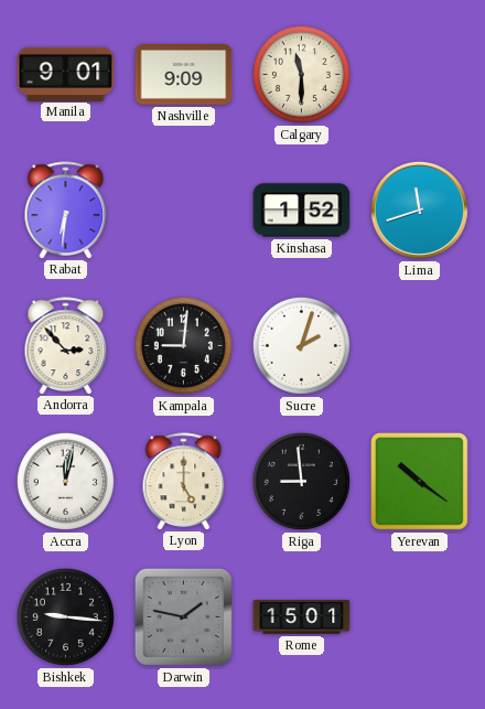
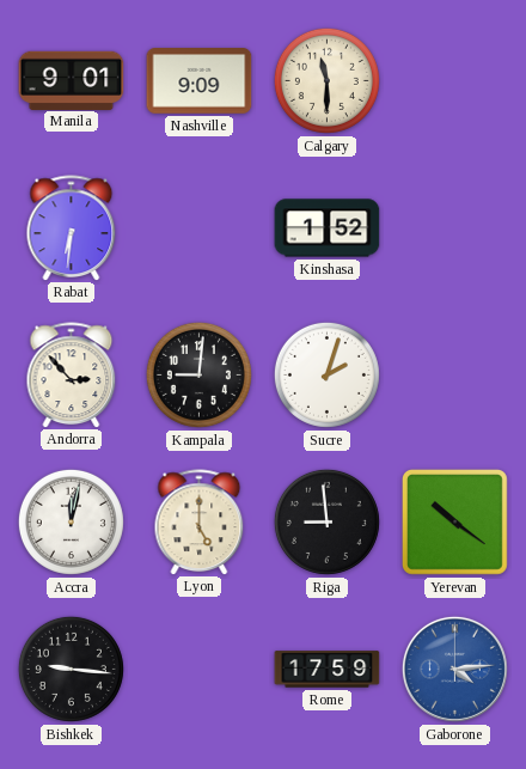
Lima: 11:42 -> none
Darwin: 1:47 -> none
Rome: 15:01 -> 17:59
Gaborone: none -> 4:14
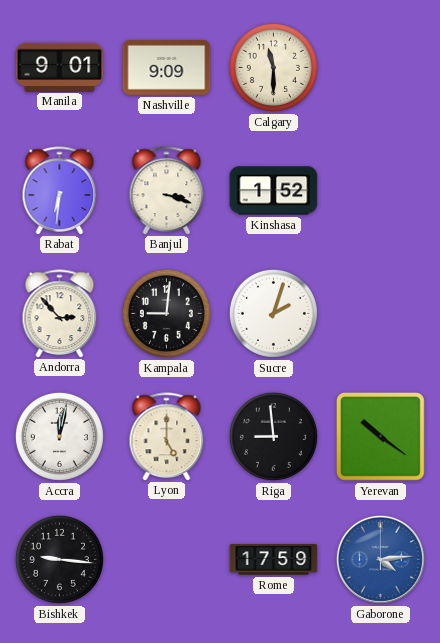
Banjul: none -> 3:18
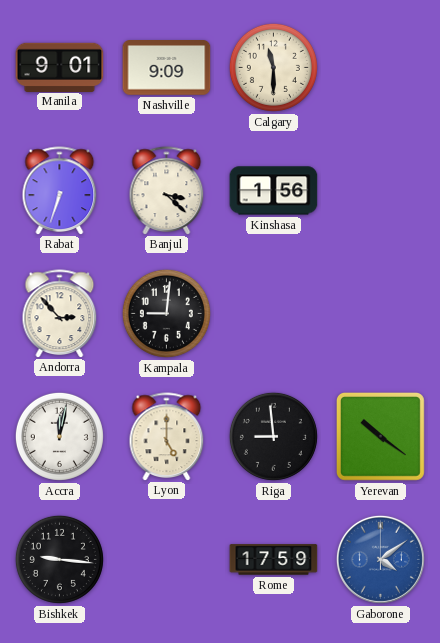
Rabat: 6:31 -> 6:33
Banjul: 3:18 -> 3:22
Kinshasa: 1:52 -> 1:56
Sucre: 2:03 -> none
Gaborone: 4:14 -> 4:09
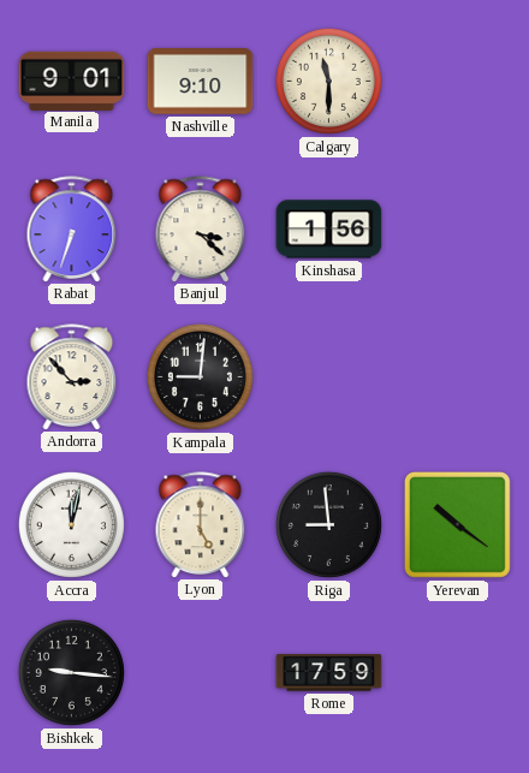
Nashville: 9:09 -> 9:10
Gaborone: 4:09 -> none
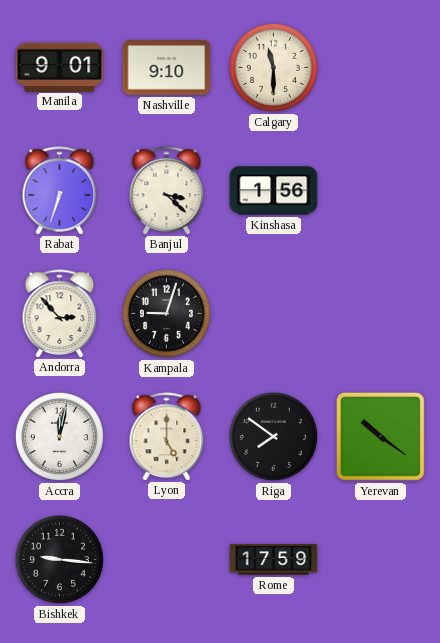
Kampala: 9:01 -> 9:03
Riga: 8:59 -> 7:51
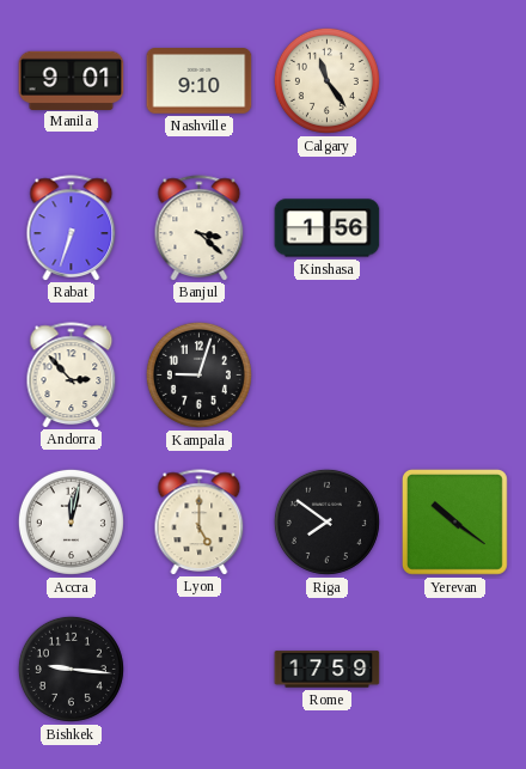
Calgary: 11:30 -> 11:24
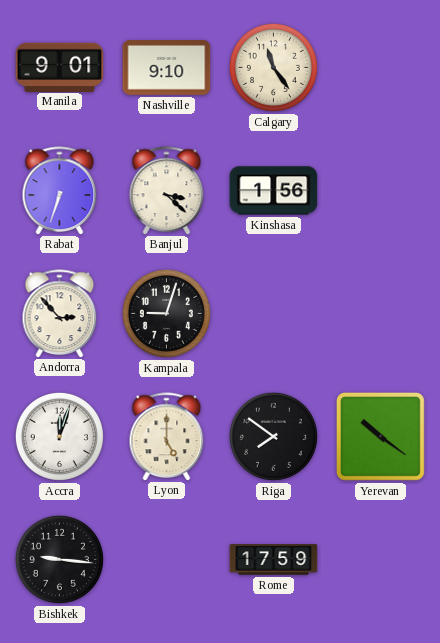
Accra: 12:02 -> 12:03
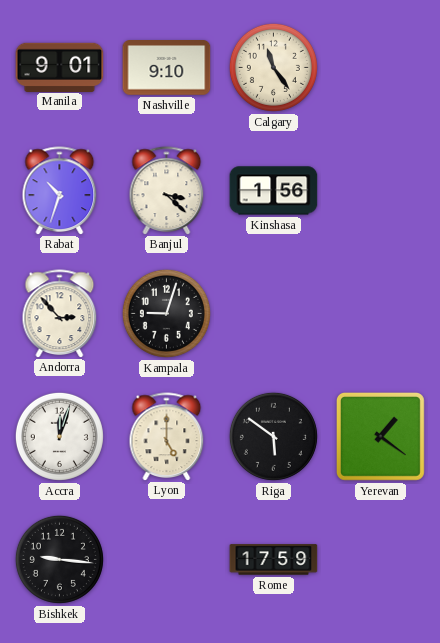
Rabat: 6:33 -> 10:33
Riga: 7:51 -> 5:51
Yerevan: 10:21 -> 1:21
